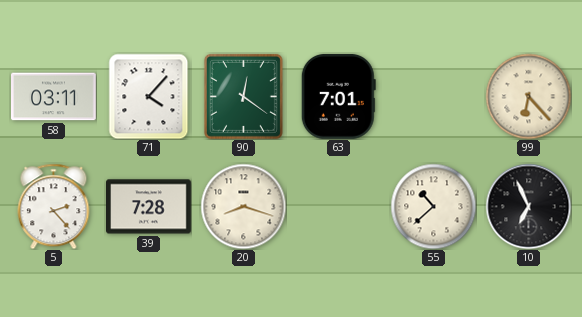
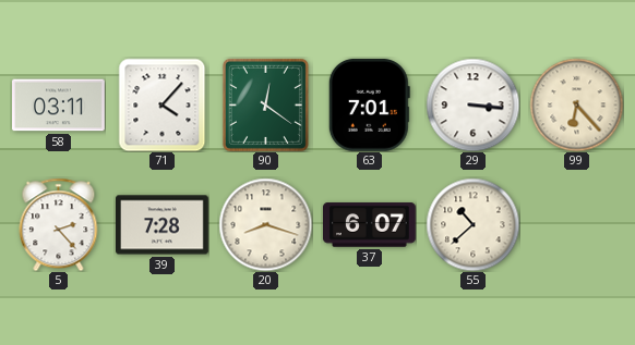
29: none -> 3:16
37: none -> 6:07
10: 6:56 -> none
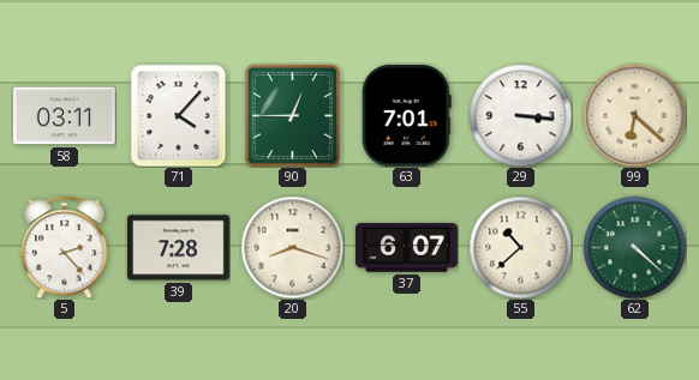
90: 12:21 -> 12:45
99: 6:23 -> 6:22
62: none -> 4:22
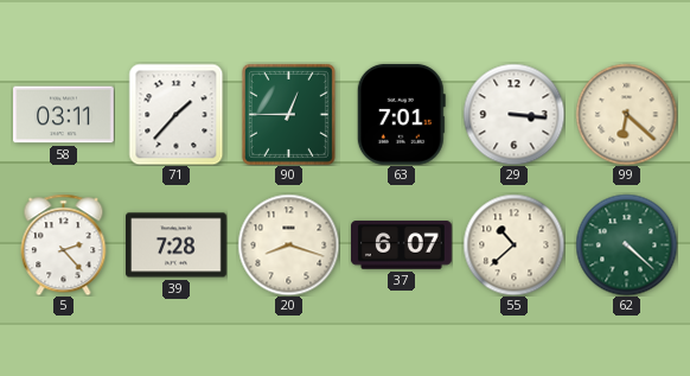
71: 4:07 -> 1:37
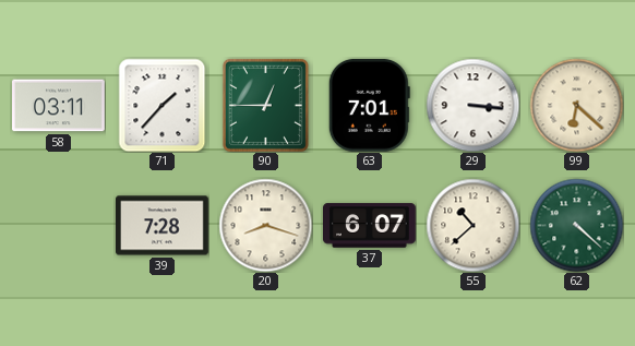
5: 2:23 -> none
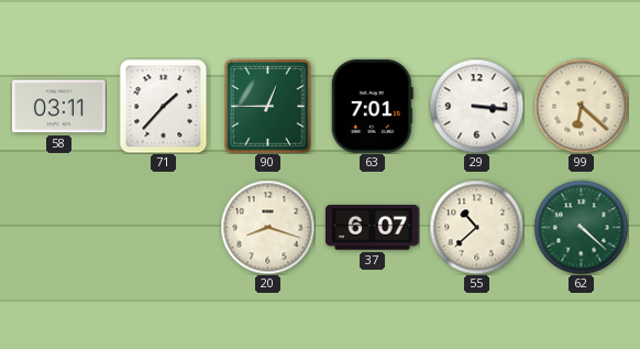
39: 7:28 -> none
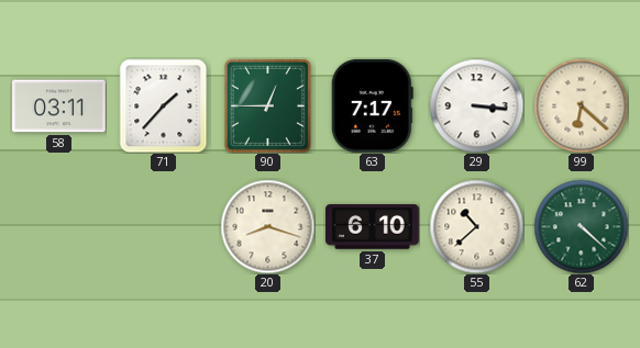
63: 7:01 -> 7:17
37: 6:07 -> 6:10
